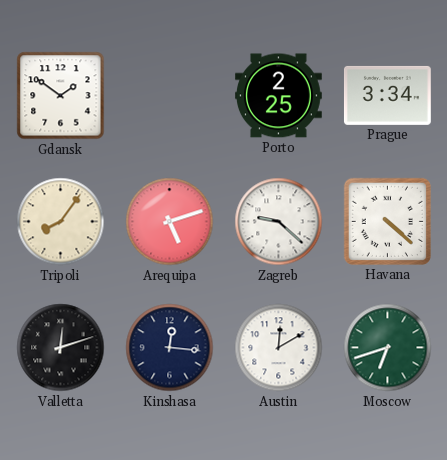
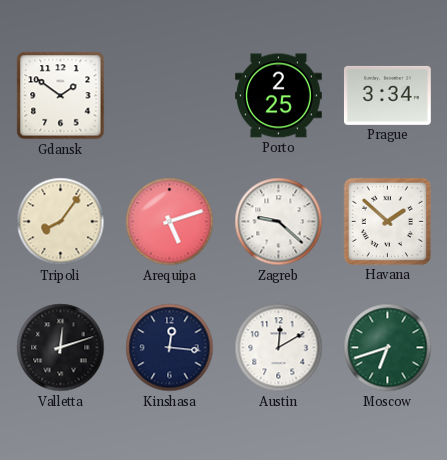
Havana: 4:22 -> 1:52
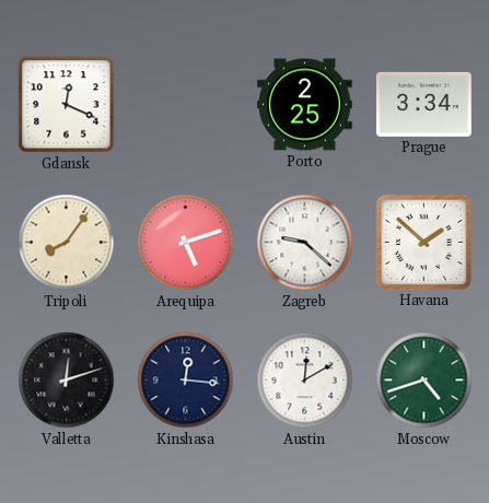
Gdansk: 1:51 -> 12:19
Moscow: 6:42 -> 4:42
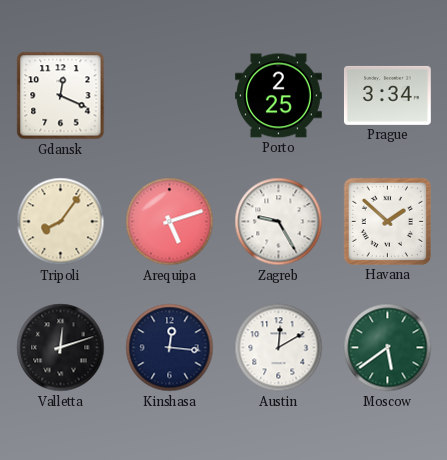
Zagreb: 9:22 -> 9:25
Moscow: 4:42 -> 5:39
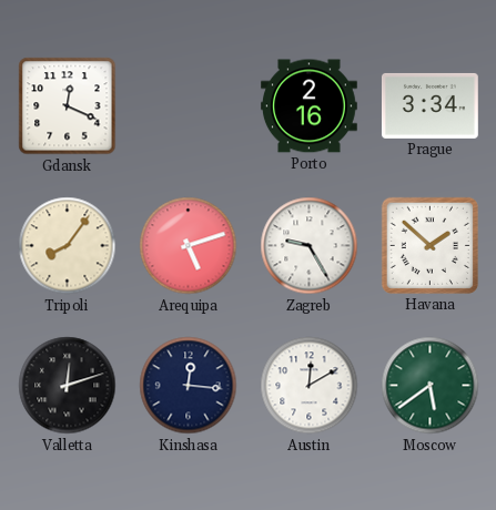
Porto: 2:25 -> 2:16
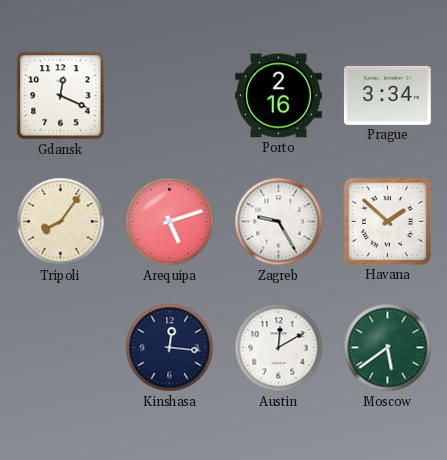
Valletta: 12:12 -> none
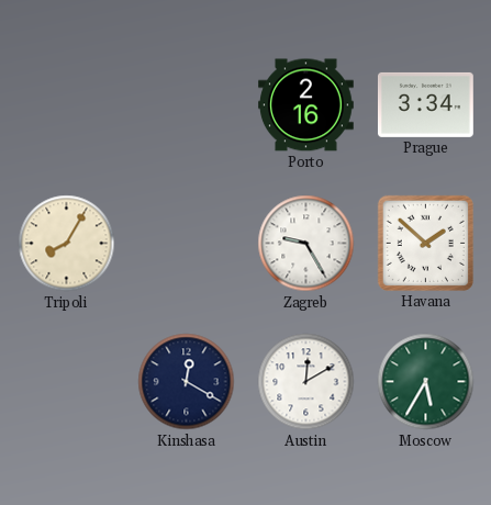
Gdansk: 12:19 -> none
Tripoli: 8:06 -> 8:05
Arequipa: 5:12 -> none
Kinshasa: 12:16 -> 12:20
Moscow: 5:39 -> 5:35
